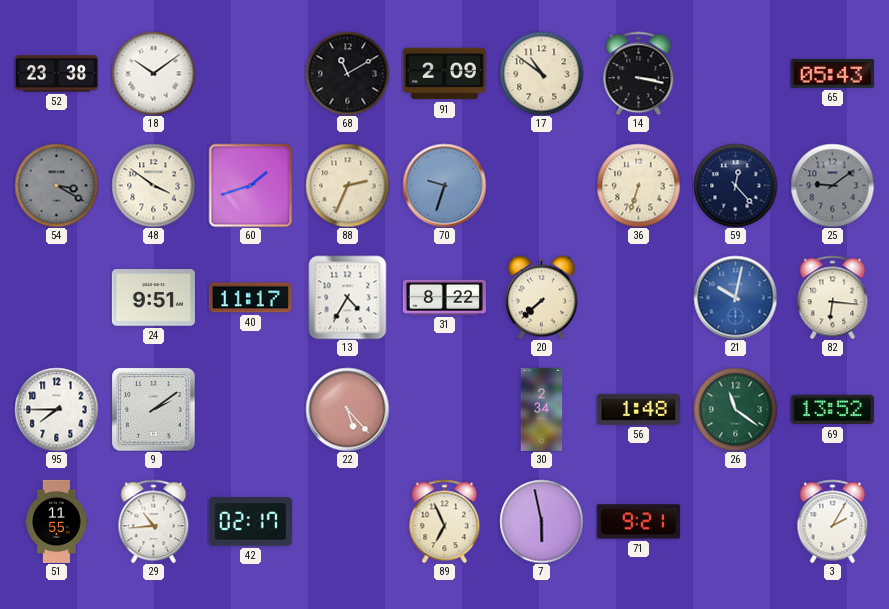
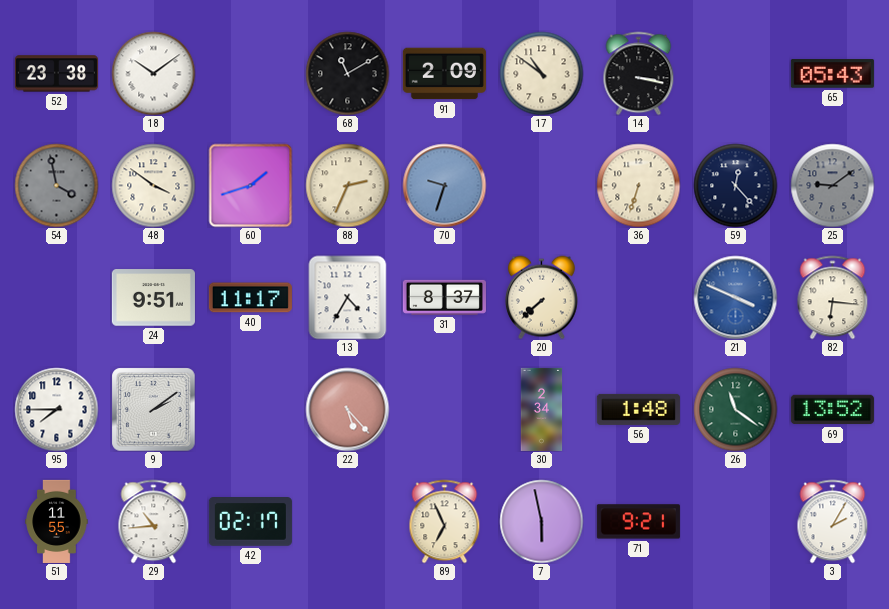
54: 3:20 -> 3:58
31: 8:22 -> 8:37
21: 10:02 -> 3:49
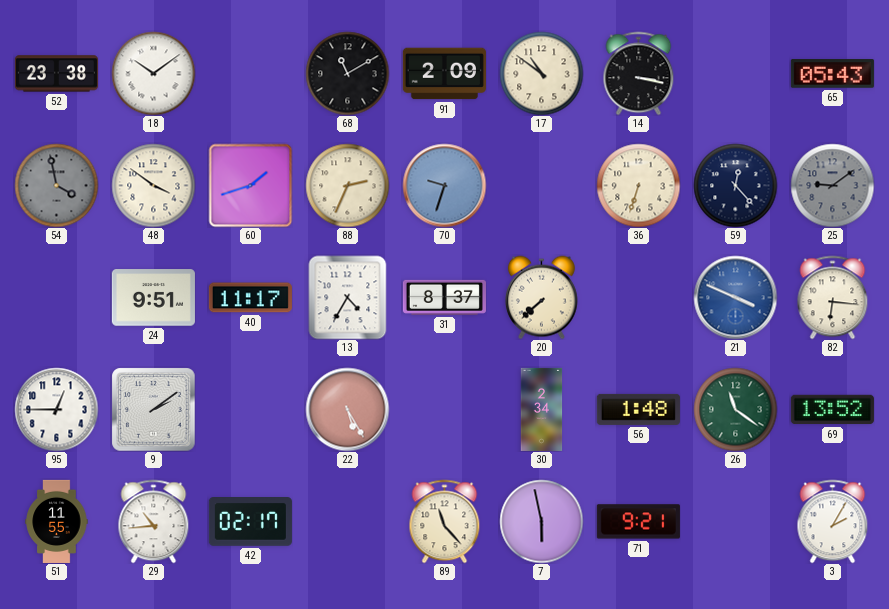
95: 7:45 -> 12:45
22: 5:23 -> 5:25
89: 6:56 -> 11:23
